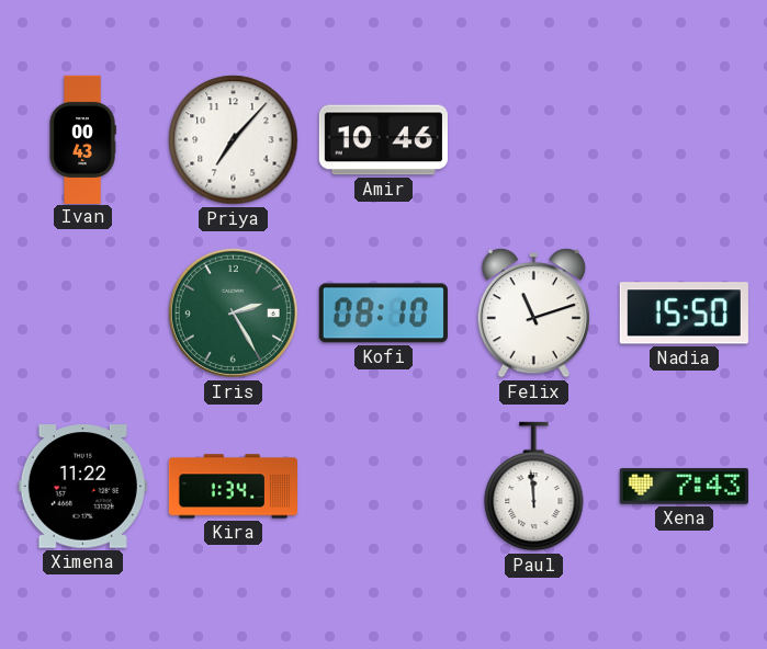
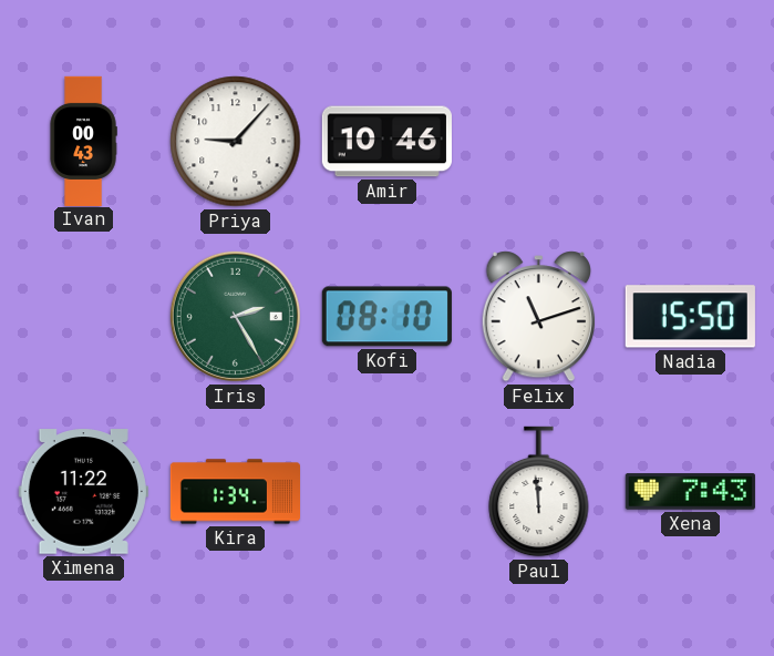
Priya: 7:07 -> 9:07
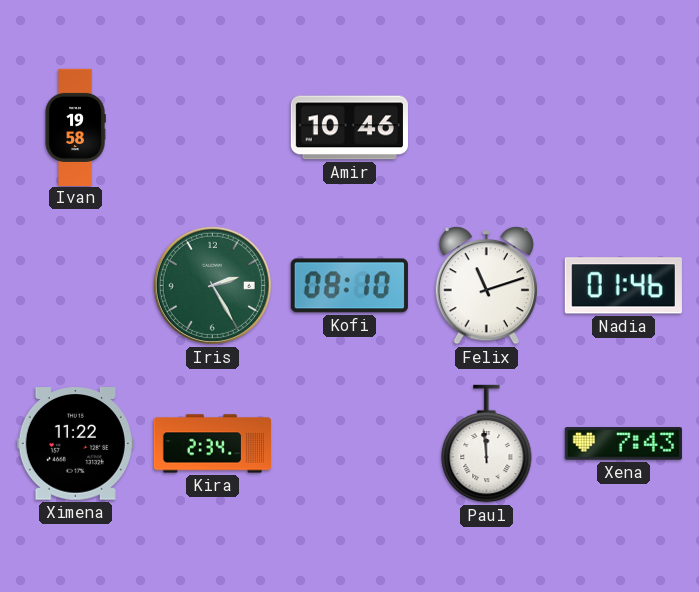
Ivan: 00:43 -> 19:58
Priya: 9:07 -> none
Nadia: 15:50 -> 01:46
Kira: 1:34 -> 2:34
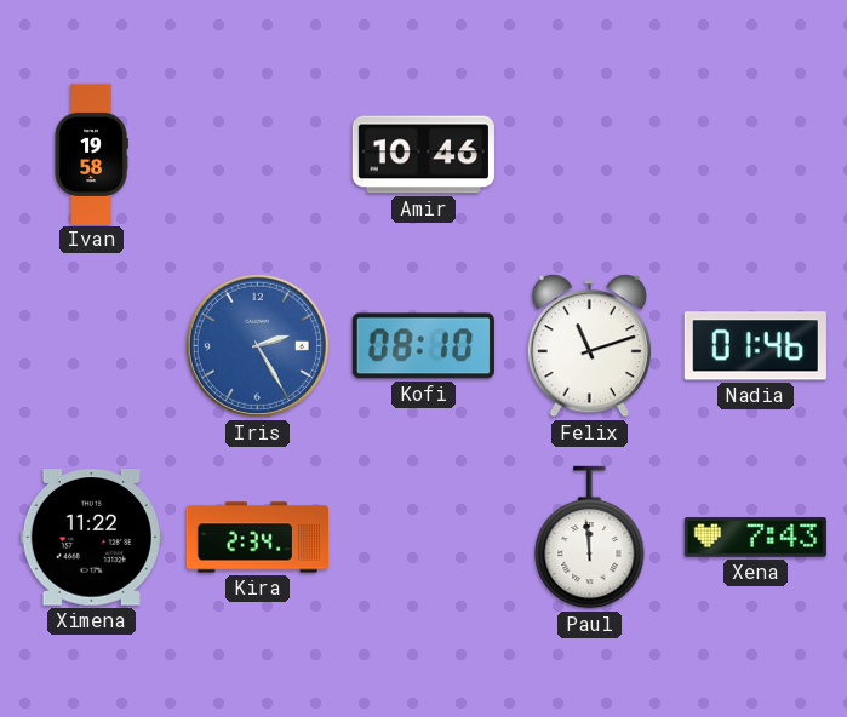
Iris dial: green -> blue
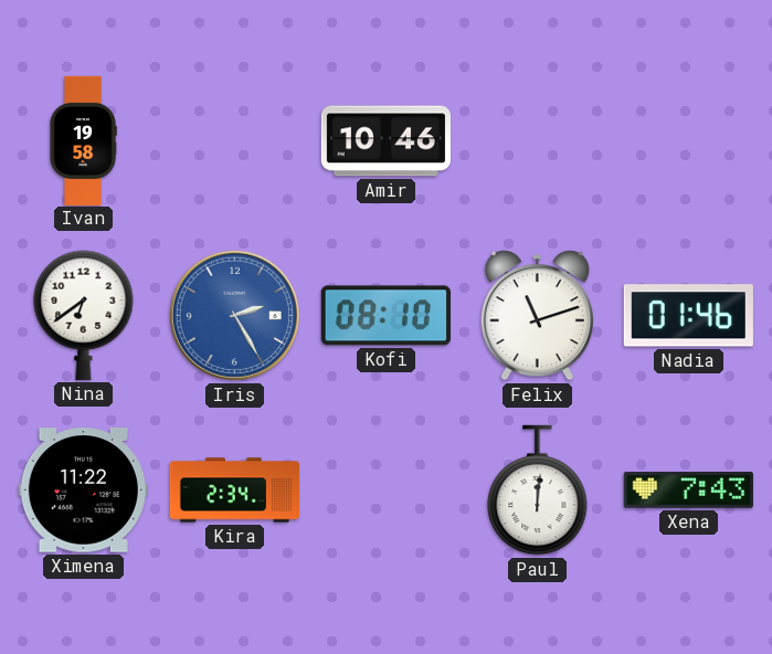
Nina: none -> 6:39
Paul: 11:59 -> 12:01
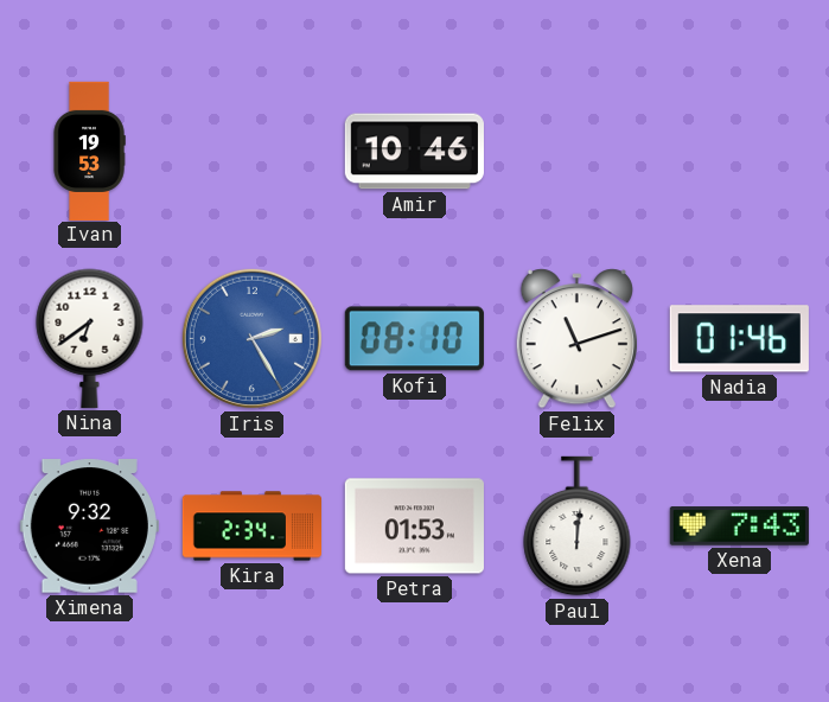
Ivan: 19:58 -> 19:53
Ximena: 11:22 -> 9:32
Petra: none -> 01:53
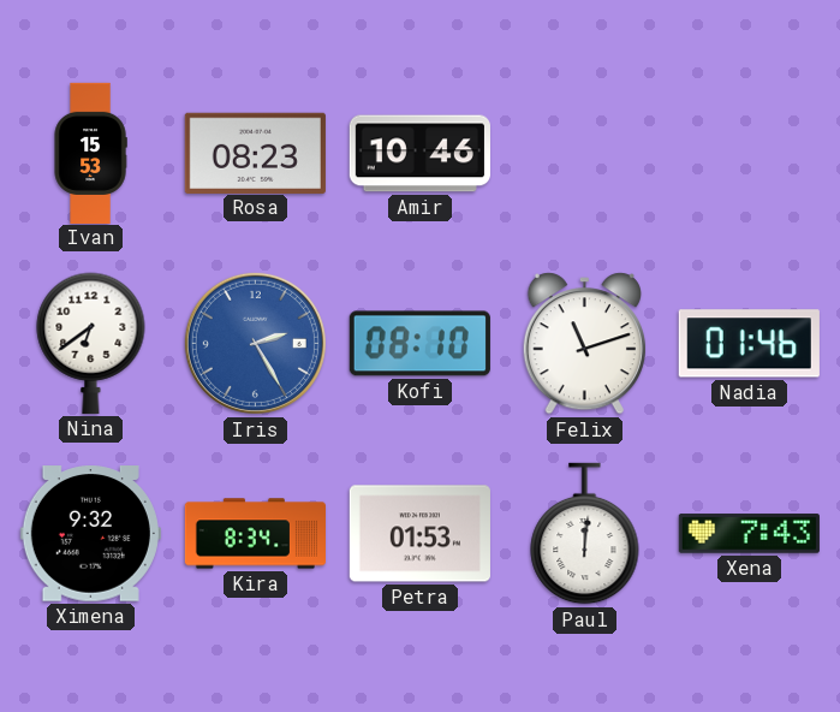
Ivan: 19:53 -> 15:53
Rosa: none -> 08:23
Kira: 2:34 -> 8:34
